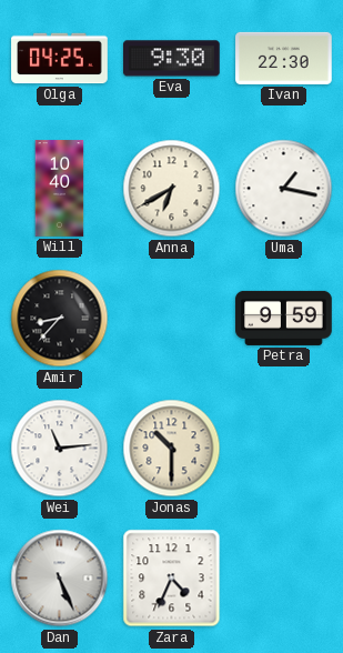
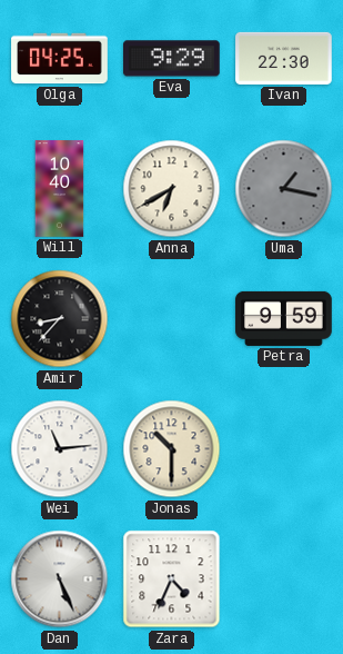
Eva: 9:30 -> 9:29
Uma dial: white -> grey
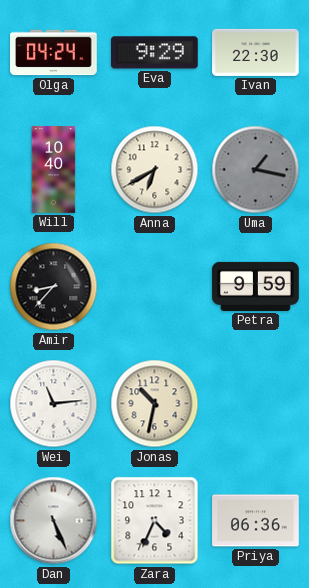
Olga: 04:25 -> 04:24
Jonas: 10:30 -> 10:32
Priya: none -> 06:36
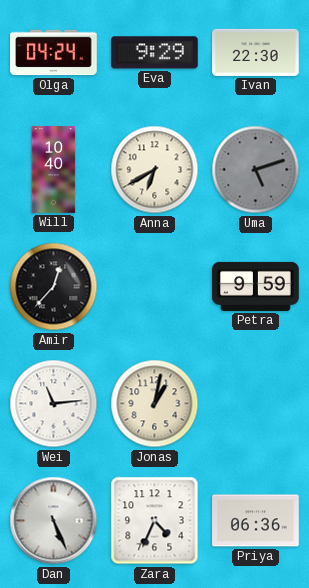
Uma: 1:17 -> 5:12
Amir: 8:37 -> 12:37
Jonas: 10:32 -> 1:02
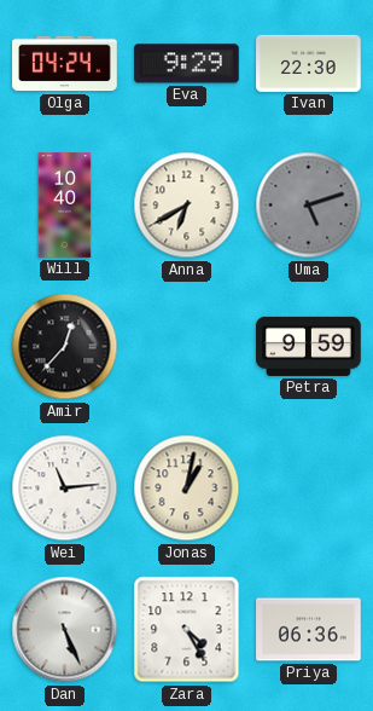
Zara: 4:34 -> 4:25
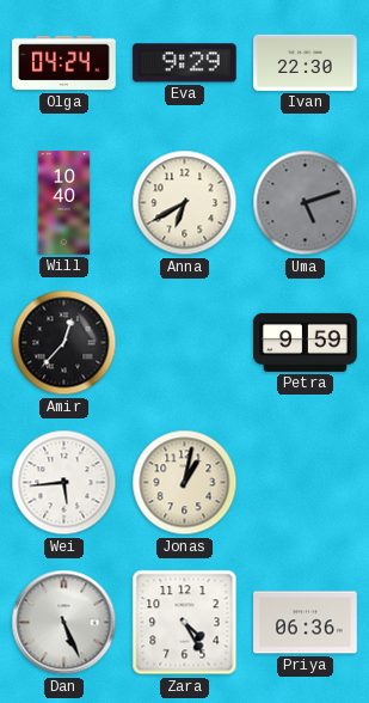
Wei: 11:14 -> 5:44
